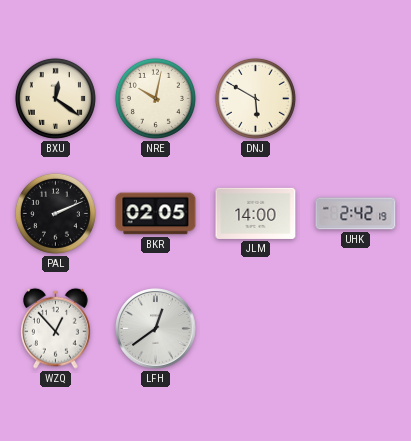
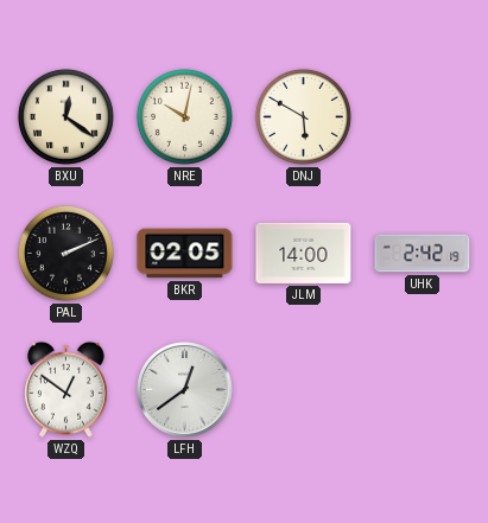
WZQ: 12:53 -> 12:51
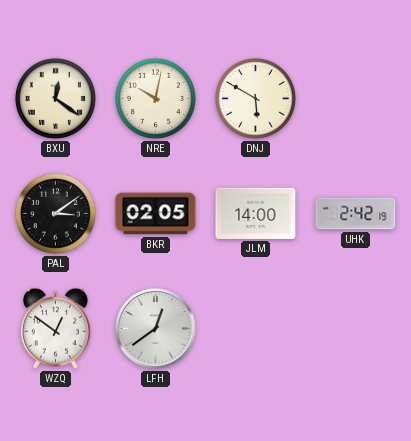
PAL: 2:11 -> 3:09
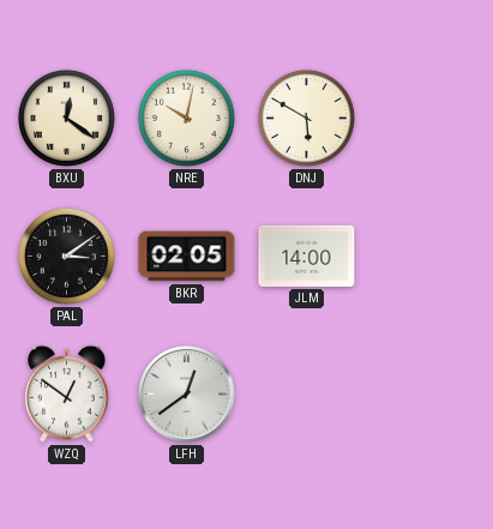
UHK: 2:42 -> none
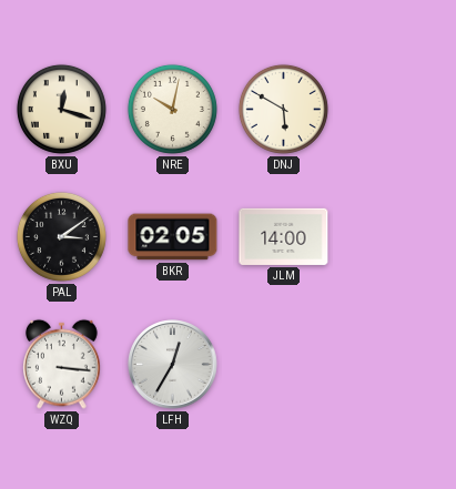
BXU: 12:21 -> 12:18
WZQ: 12:51 -> 3:16
LFH: 12:39 -> 12:35
